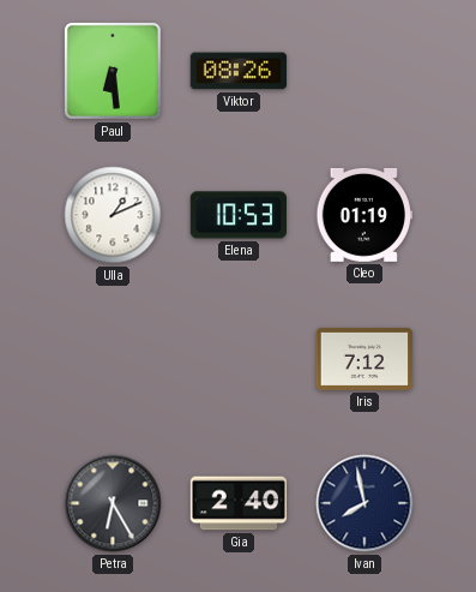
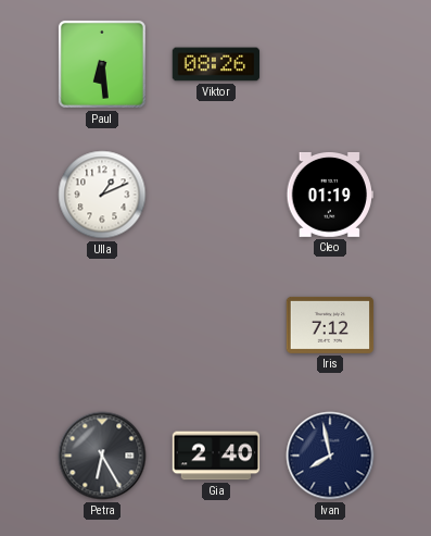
Elena: 10:53 -> none
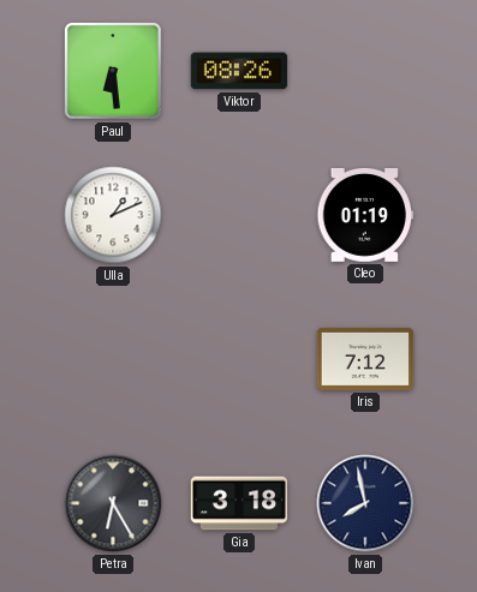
Gia: 2:40 -> 3:18
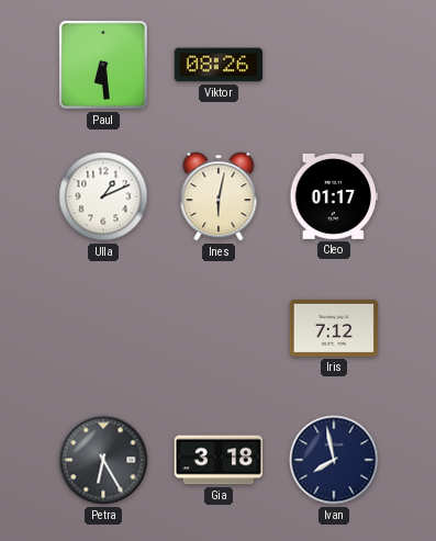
Ines: none -> 6:02
Cleo: 01:19 -> 01:17
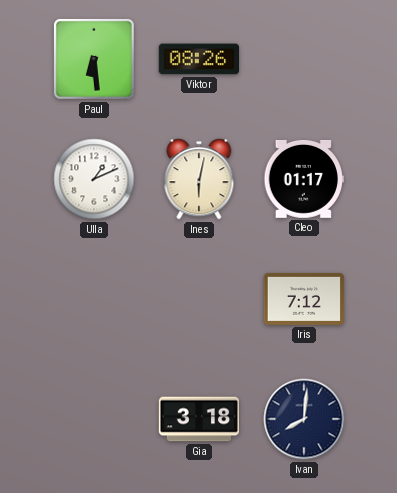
Petra: 6:25 -> none
Ivan: 7:58 -> 8:01
